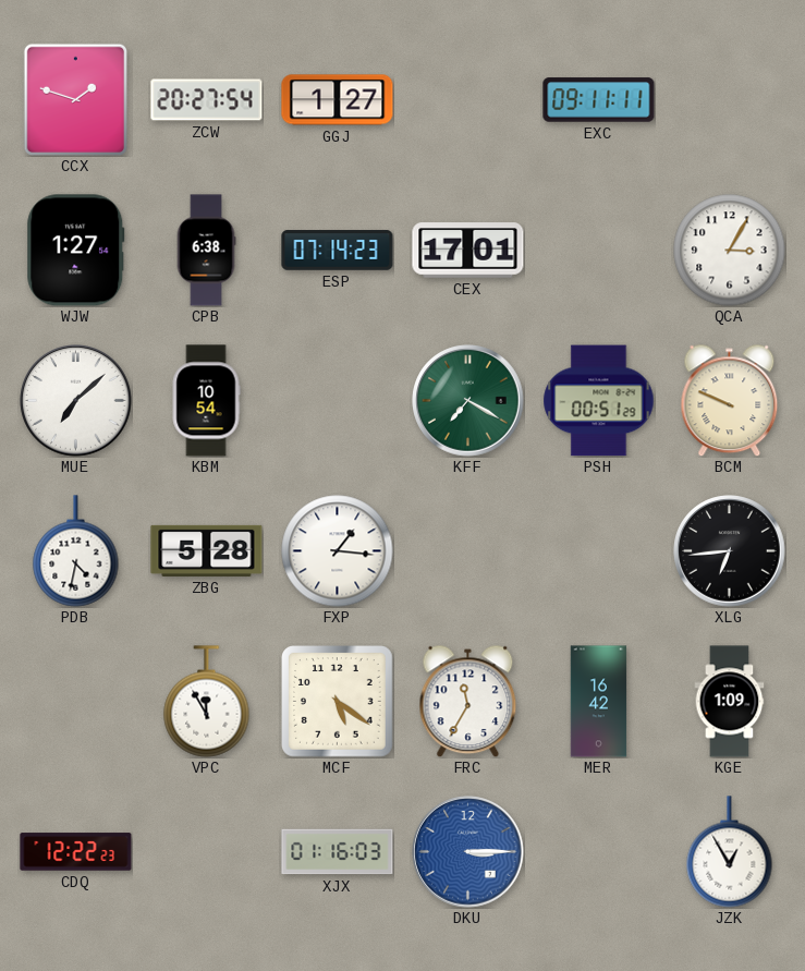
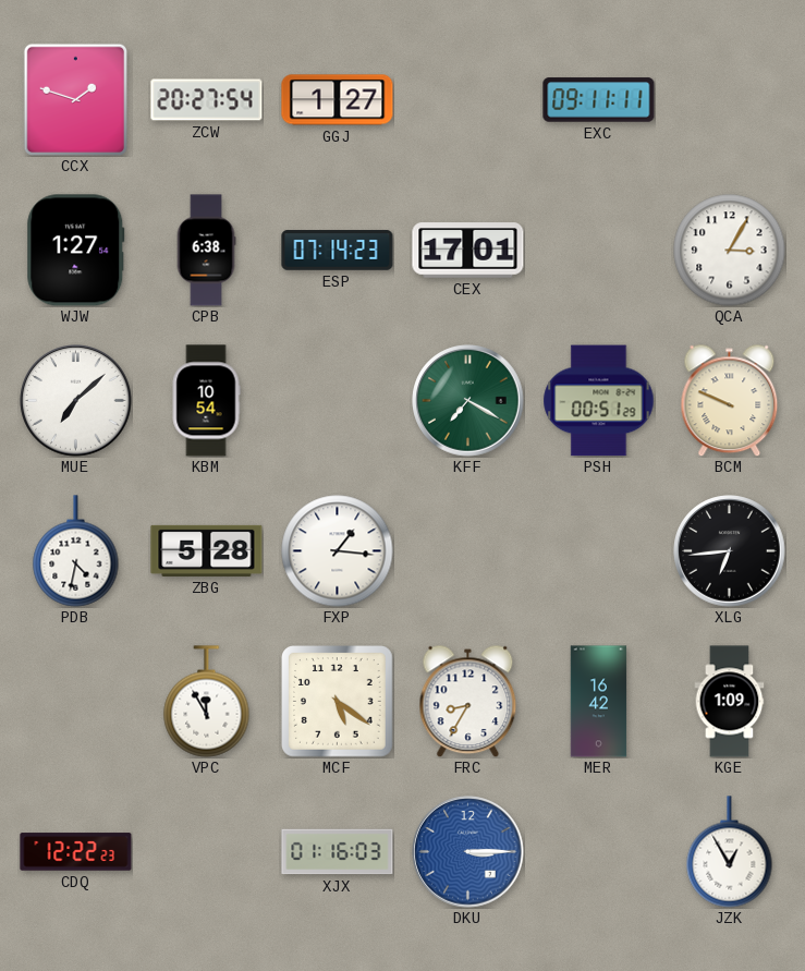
FRC: 11:35 -> 8:35
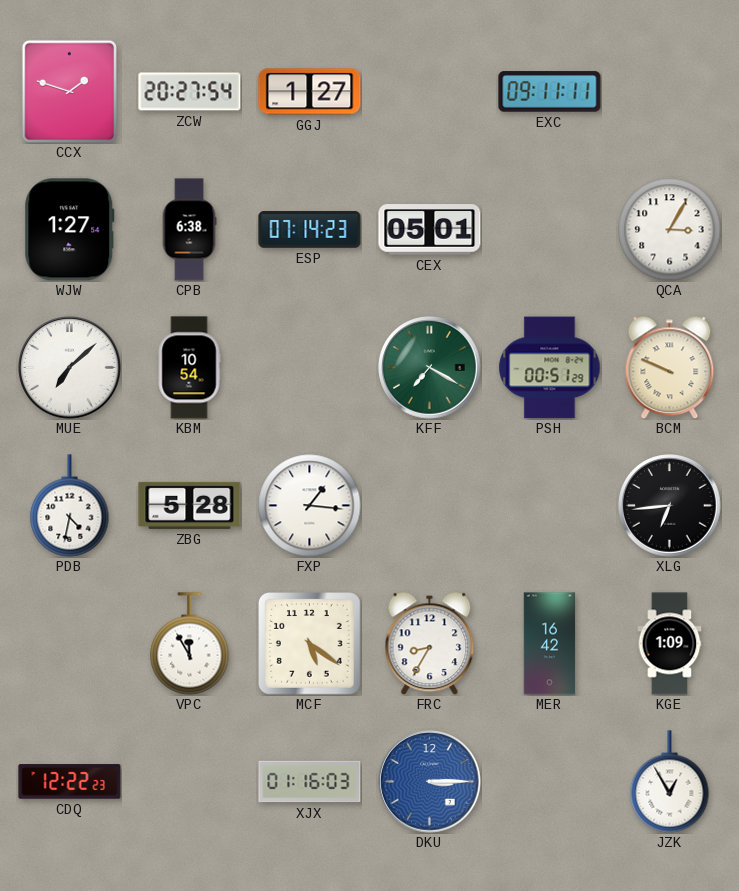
CEX: 17:01 -> 05:01
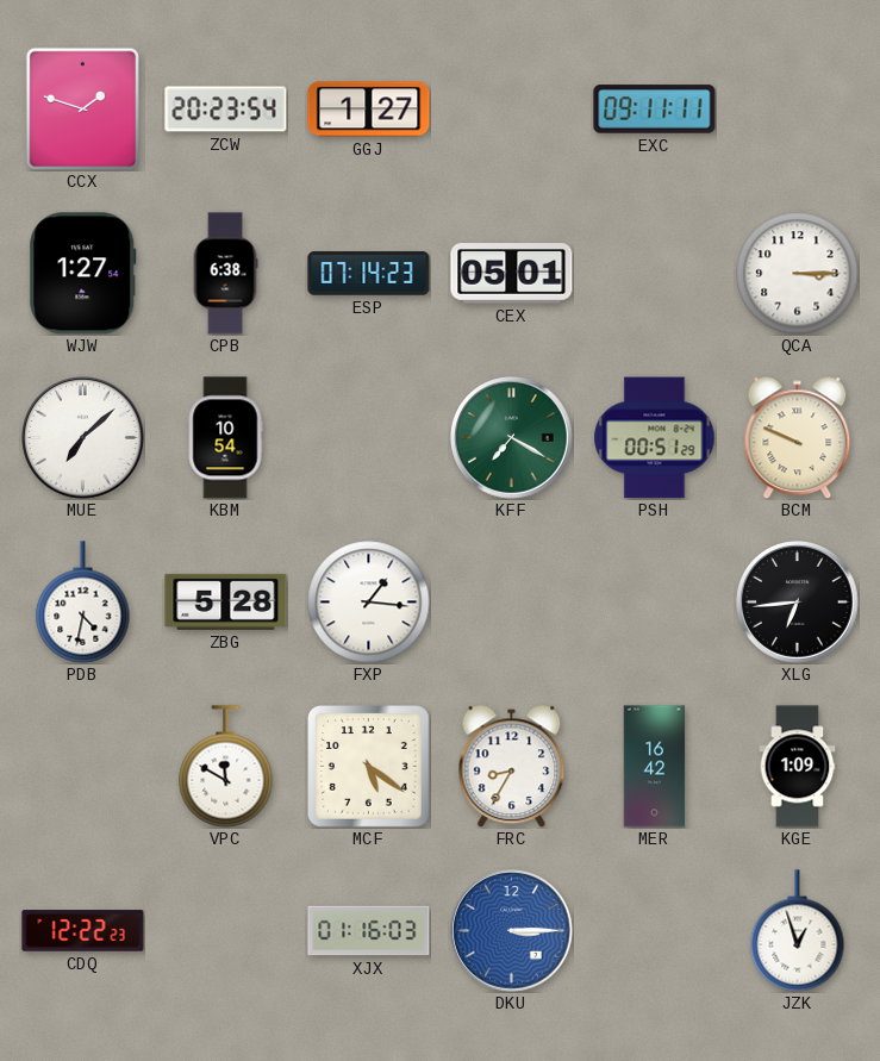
ZCW: 20:27 -> 20:23
QCA: 3:05 -> 3:15
VPC: 11:55 -> 11:50
JZK: 12:55 -> 12:57
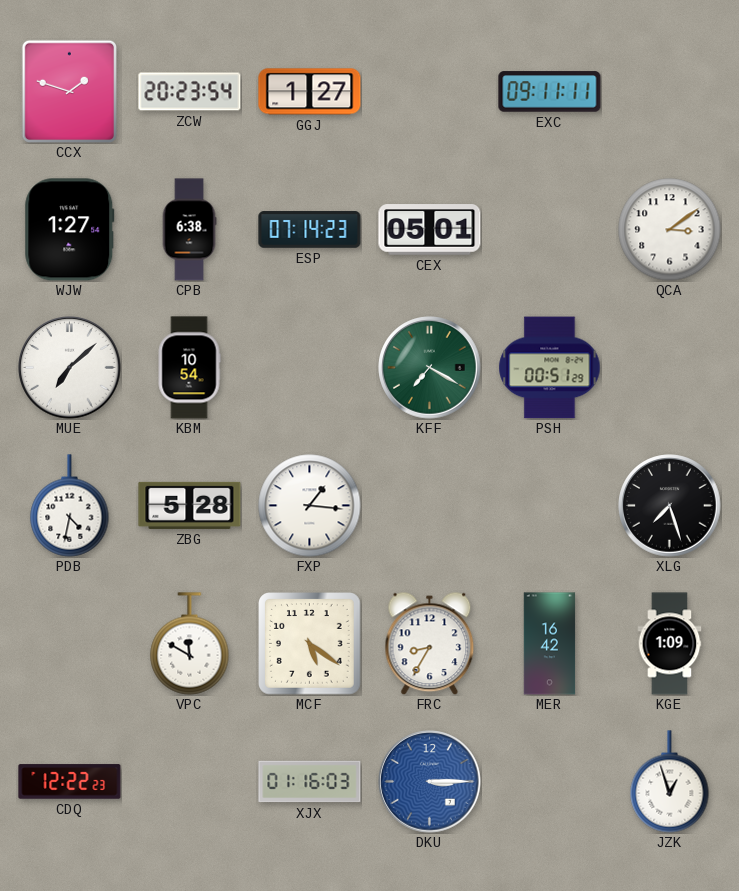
QCA: 3:15 -> 3:09
BCM: 9:49 -> none
XLG: 6:44 -> 7:27
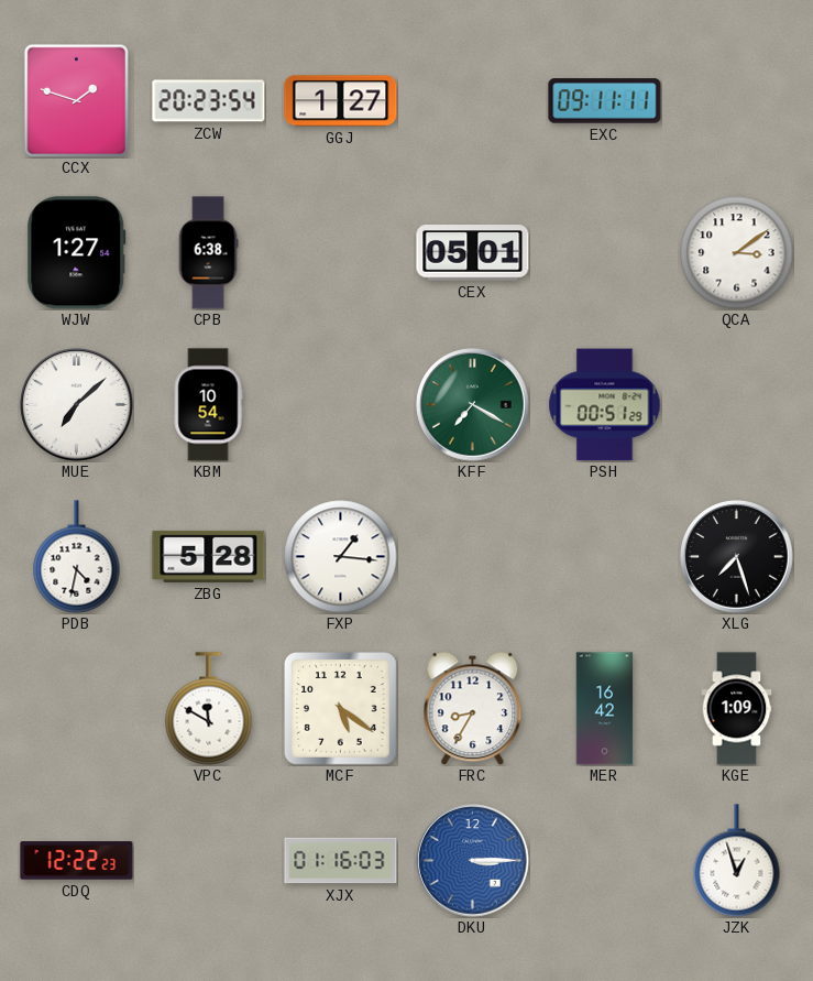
ESP: 07:14 -> none
